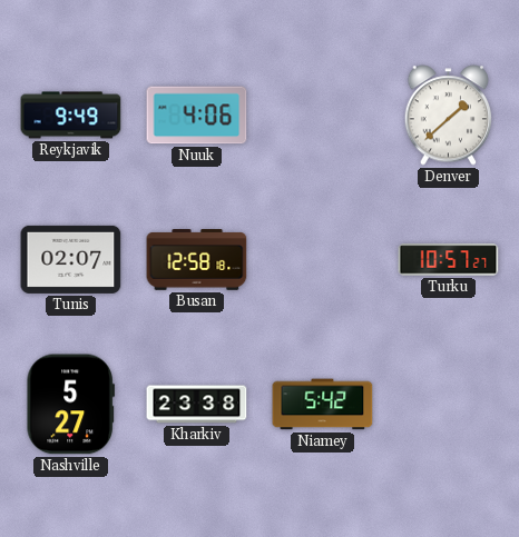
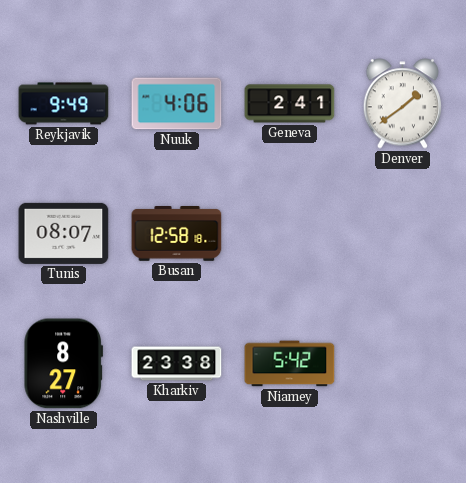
Geneva: none -> 2:41
Denver: 1:38 -> 1:39
Tunis: 02:07 -> 08:07
Turku: 10:57 -> none
Nashville: 5:27 -> 8:27
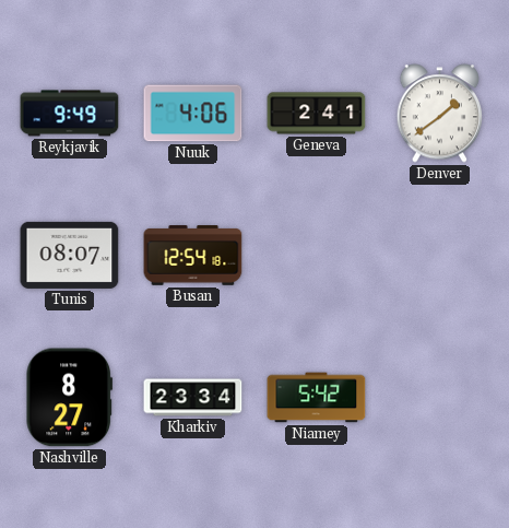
Busan: 12:58 -> 12:54
Kharkiv: 23:38 -> 23:34
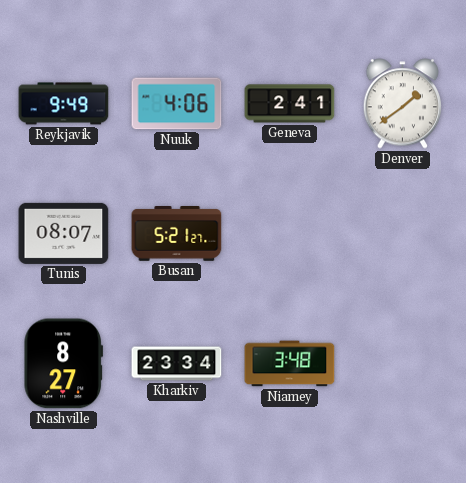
Busan: 12:54 -> 5:21
Niamey: 5:42 -> 3:48
